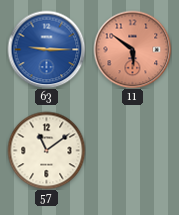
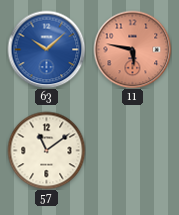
63: 9:15 -> 10:08
11: 5:51 -> 5:47
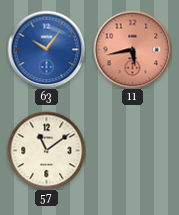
63: 10:08 -> 10:06
11: 5:47 -> 5:43
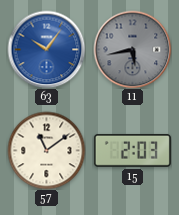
11 dial: salmon -> grey
15: none -> 2:03
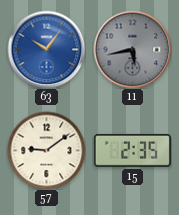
57: 11:09 -> 9:09
15: 2:03 -> 2:35
